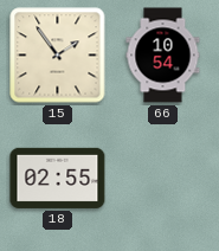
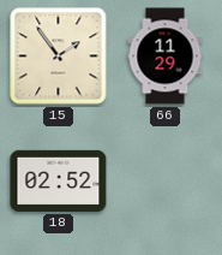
66: 10:54 -> 11:29
18: 02:55 -> 02:52
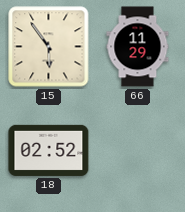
15: 1:54 -> 5:54
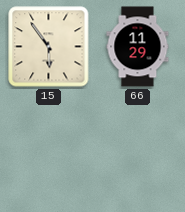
18: 02:52 -> none
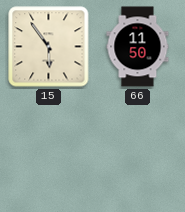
66: 11:29 -> 11:50
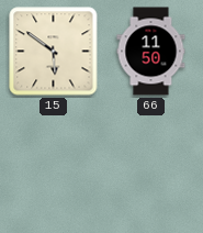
15: 5:54 -> 5:51
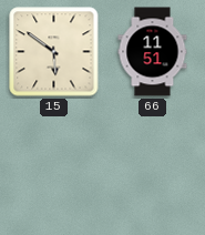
66: 11:50 -> 11:51
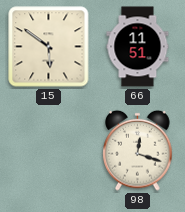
98: none -> 12:18
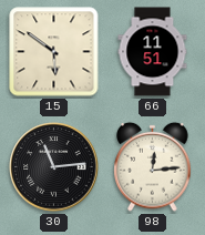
30: none -> 11:14
98: 12:18 -> 12:14
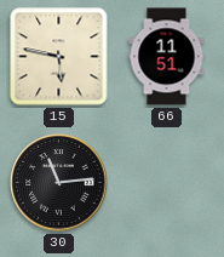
15: 5:51 -> 5:47
98: 12:14 -> none
